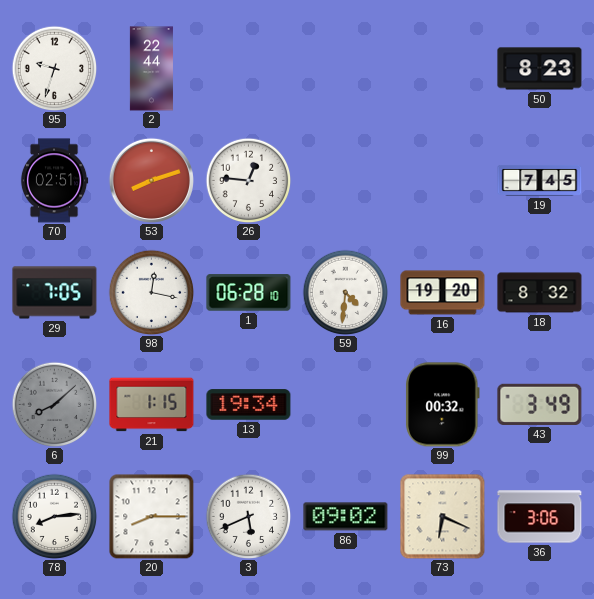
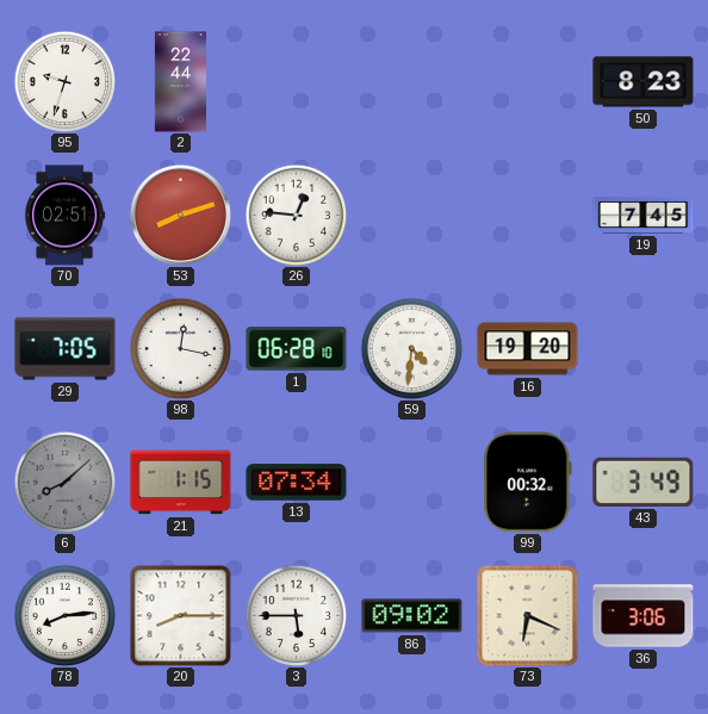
18: 8:32 -> none
13: 19:34 -> 07:34
3: 5:41 -> 5:45
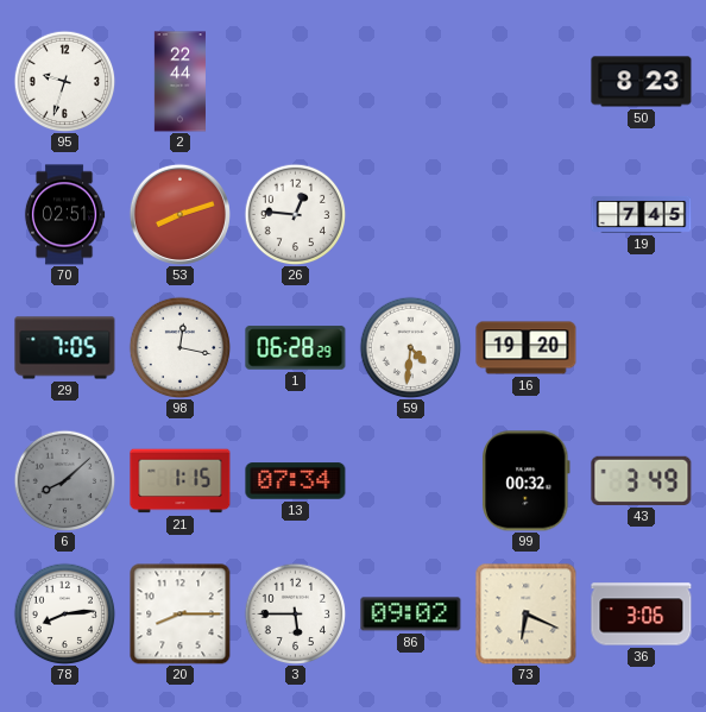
1: 06:28:10 -> 06:28:29
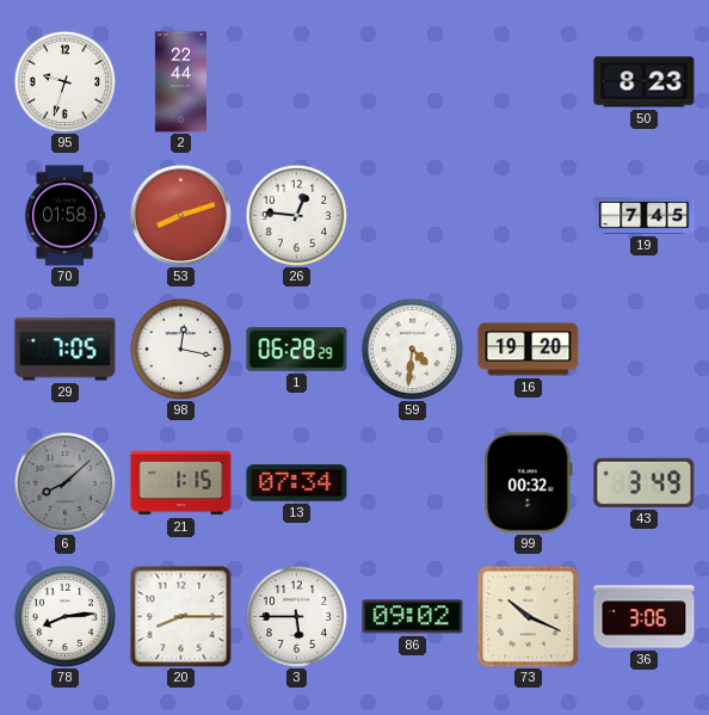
70: 02:51 -> 01:58
73: 6:19 -> 10:19
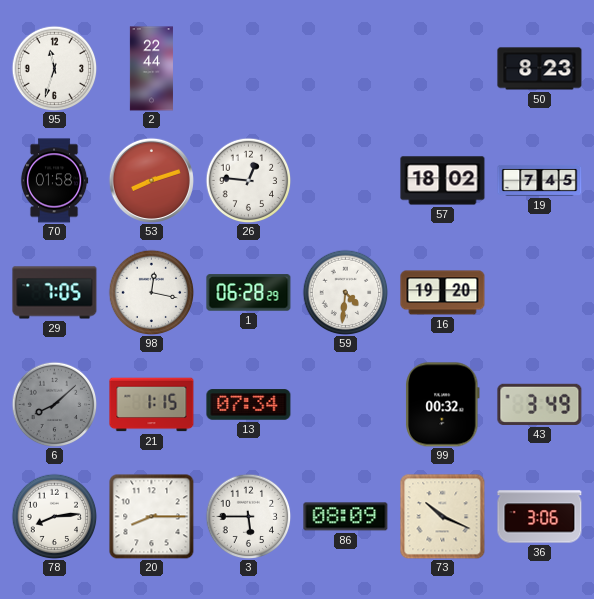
95: 9:33 -> 11:33
57: none -> 18:02
86: 09:02 -> 08:09
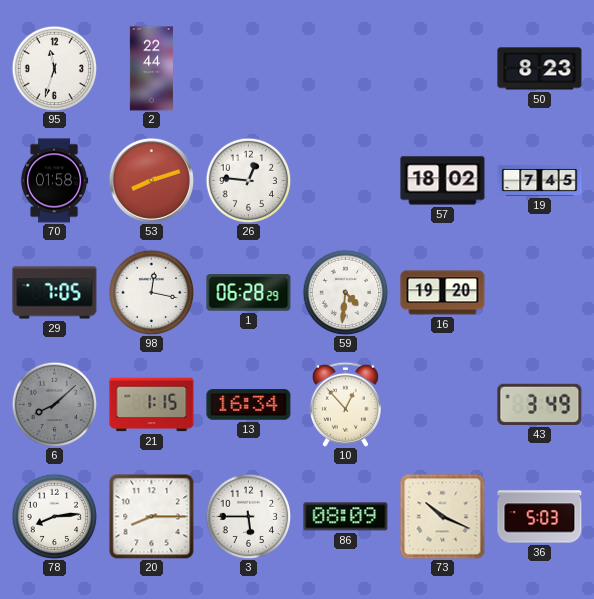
13: 07:34 -> 16:34
10: none -> 12:53
99: 00:32 -> none
36: 3:06 -> 5:03
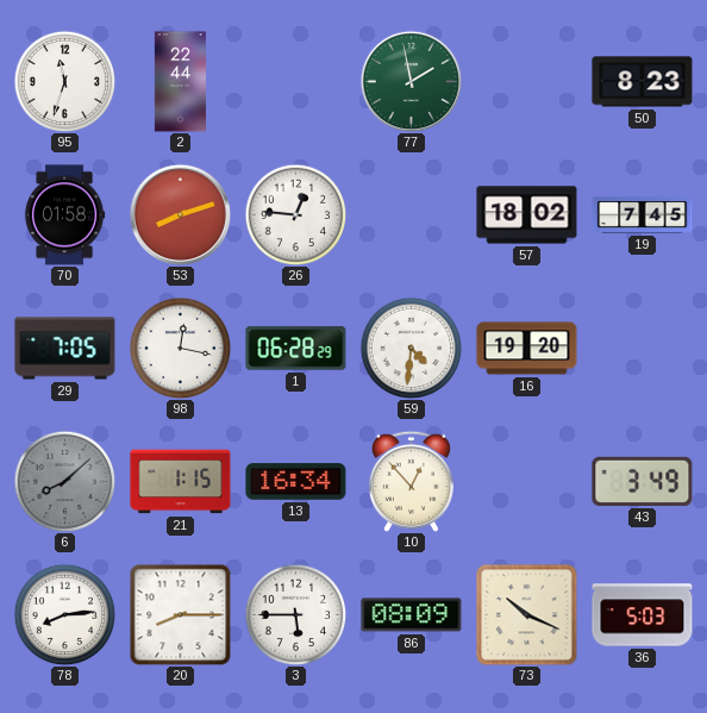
77: none -> 1:58
